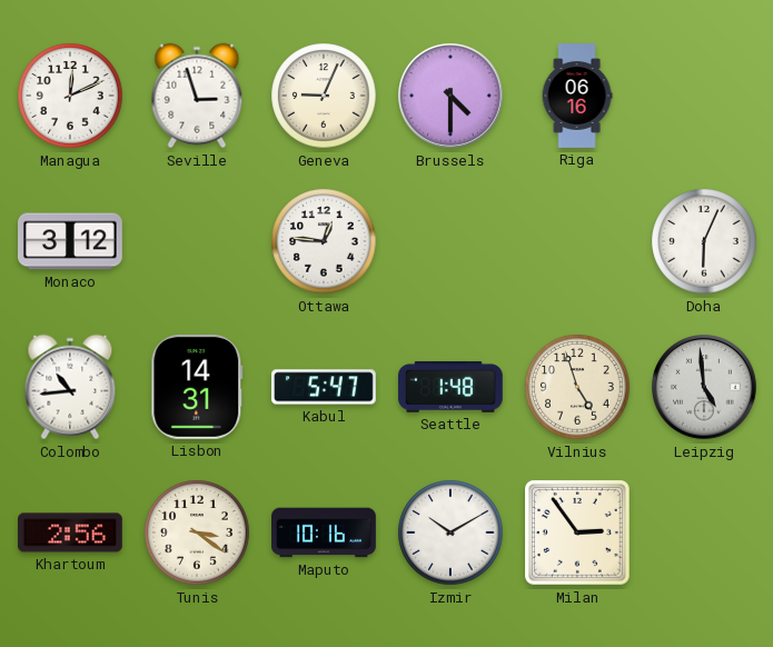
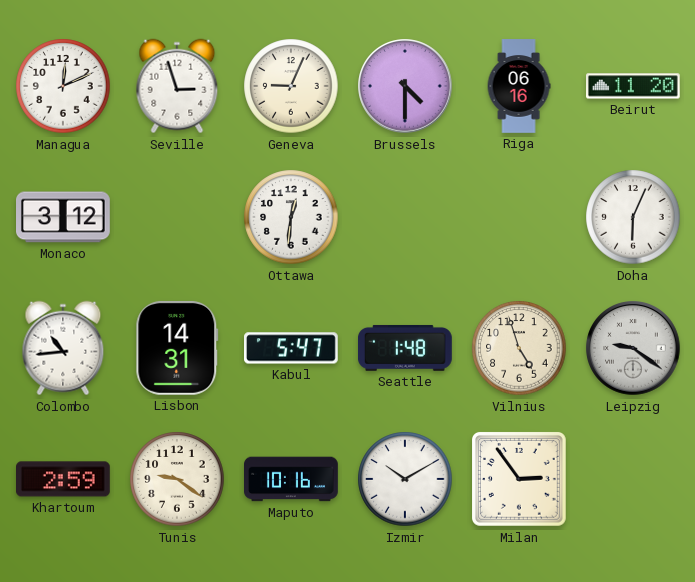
Beirut: none -> 11:20
Ottawa: 12:46 -> 12:31
Leipzig: 4:59 -> 9:21
Khartoum: 2:56 -> 2:59
Tunis: 3:21 -> 9:21
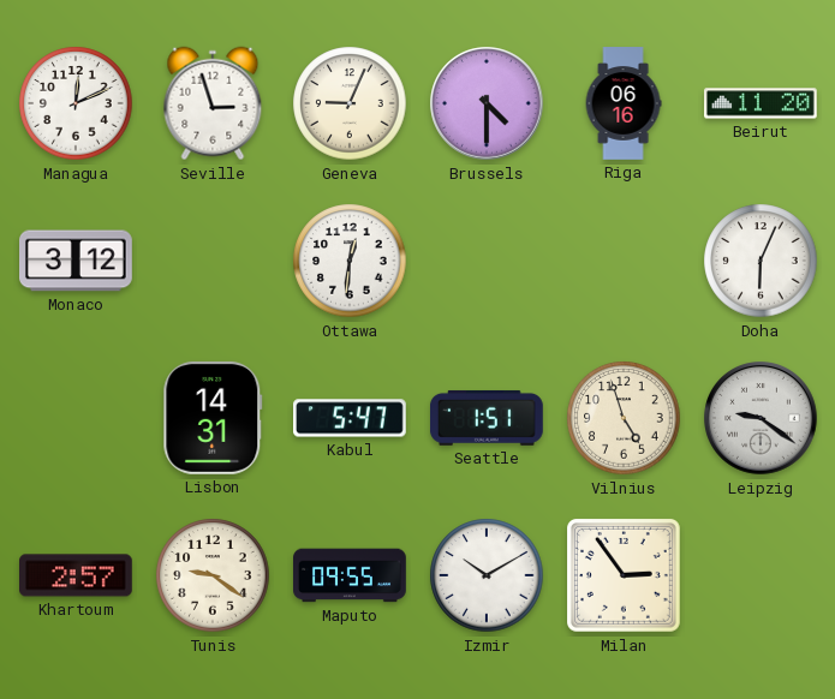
Colombo: 10:44 -> none
Seattle: 1:48 -> 1:51
Khartoum: 2:59 -> 2:57
Maputo: 10:16 -> 09:55
